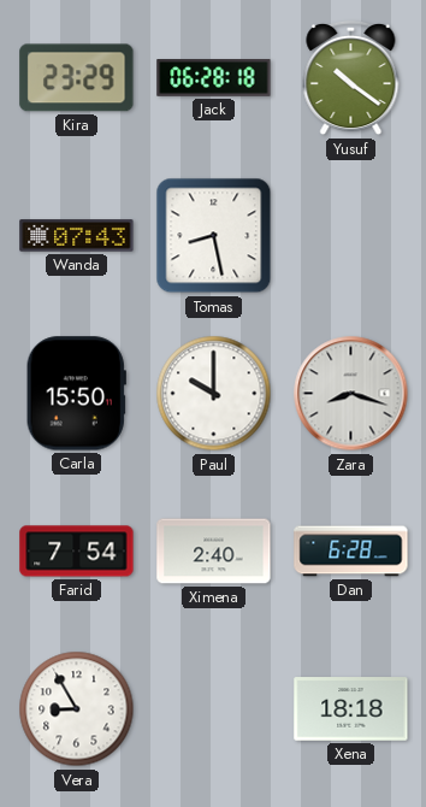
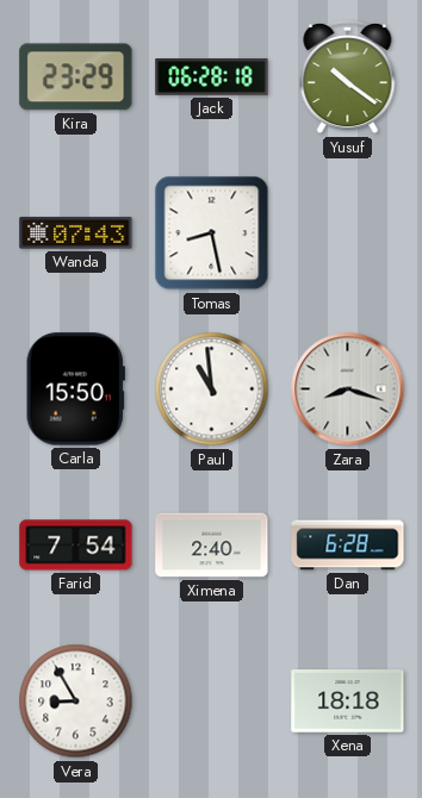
Paul: 10:00 -> 10:59
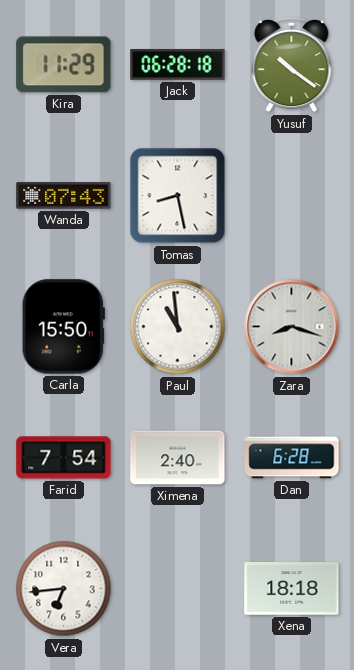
Kira: 23:29 -> 11:29
Vera: 8:55 -> 6:44
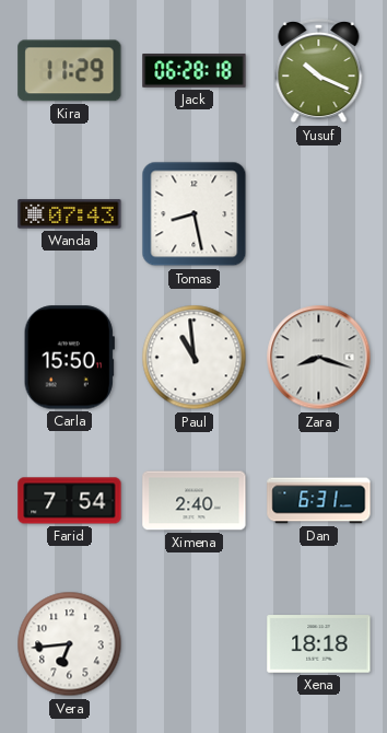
Yusuf: 10:21 -> 10:19
Dan: 6:28 -> 6:31
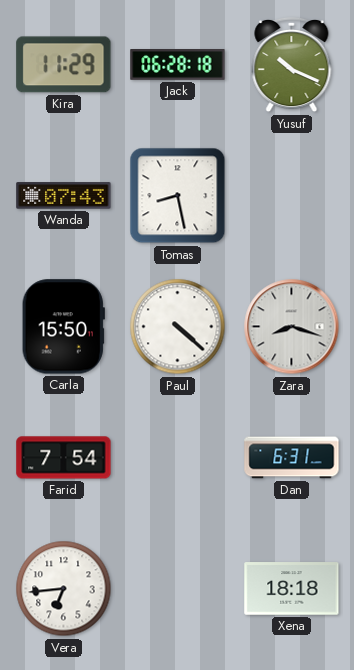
Paul: 10:59 -> 4:22
Ximena: 2:40 -> none
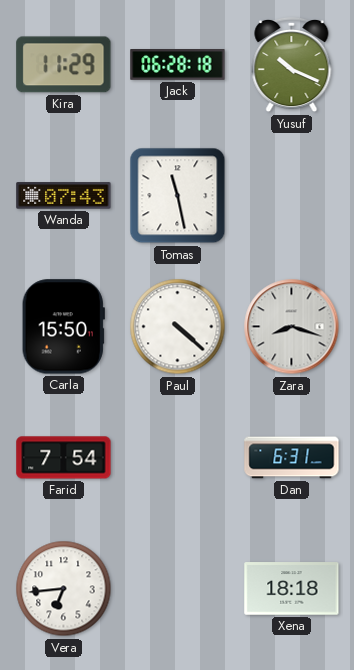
Tomas: 8:28 -> 11:28
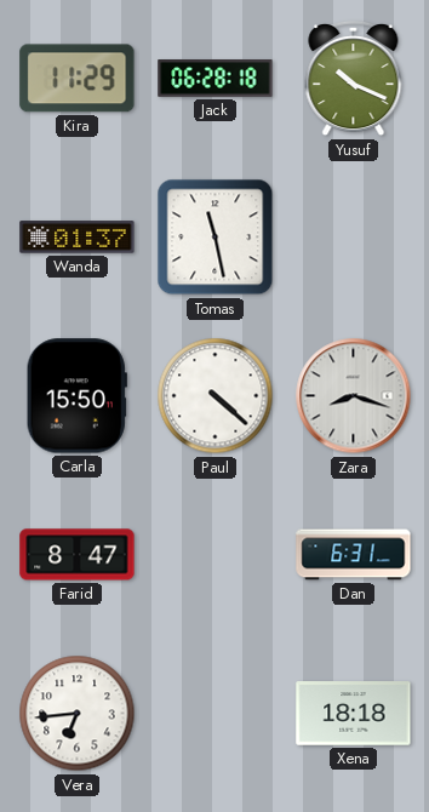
Wanda: 07:43 -> 01:37
Farid: 7:54 -> 8:47
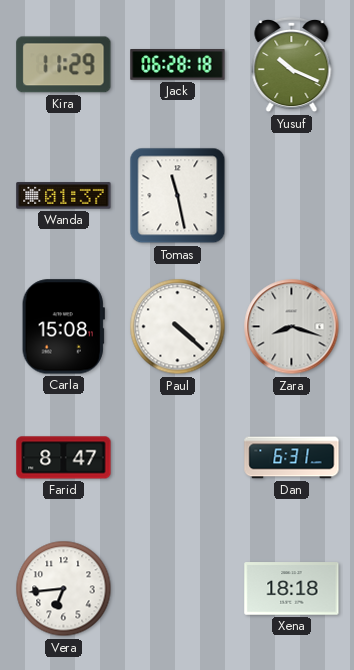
Carla: 15:50 -> 15:08
